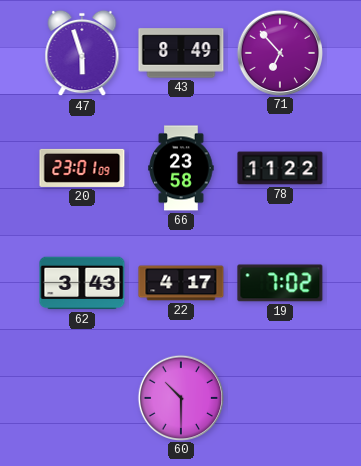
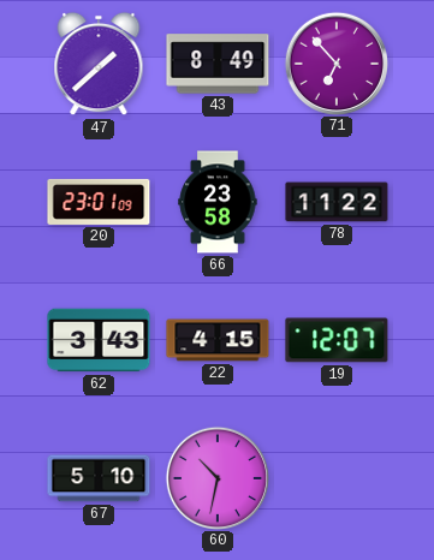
47: 5:57 -> 1:38
22: 4:17 -> 4:15
19: 7:02 -> 12:07
67: none -> 5:10
60: 10:30 -> 10:32
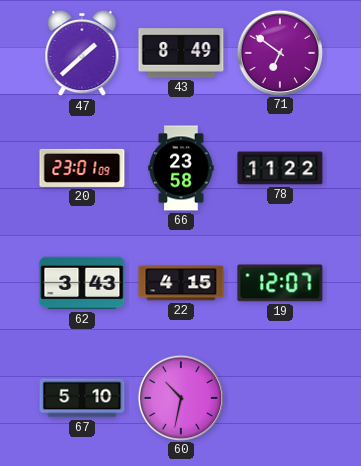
71: 6:53 -> 6:51
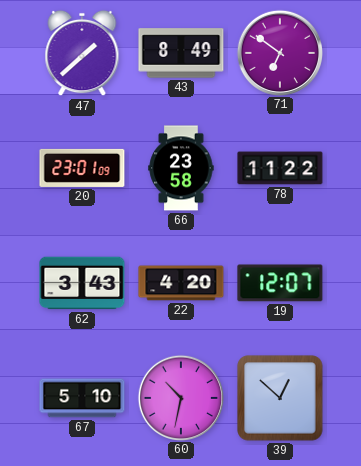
22: 4:15 -> 4:20
39: none -> 12:52
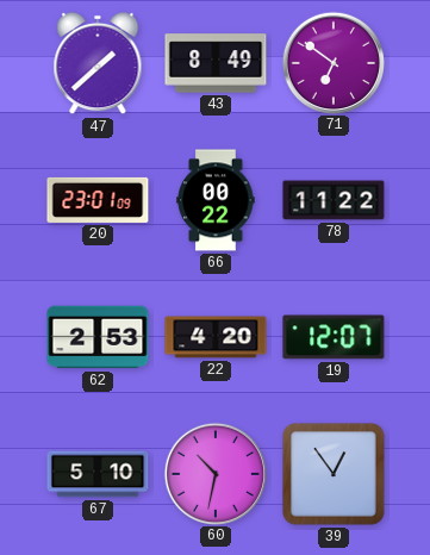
66: 23:58 -> 00:22
62: 3:43 -> 2:53
39: 12:52 -> 12:54
